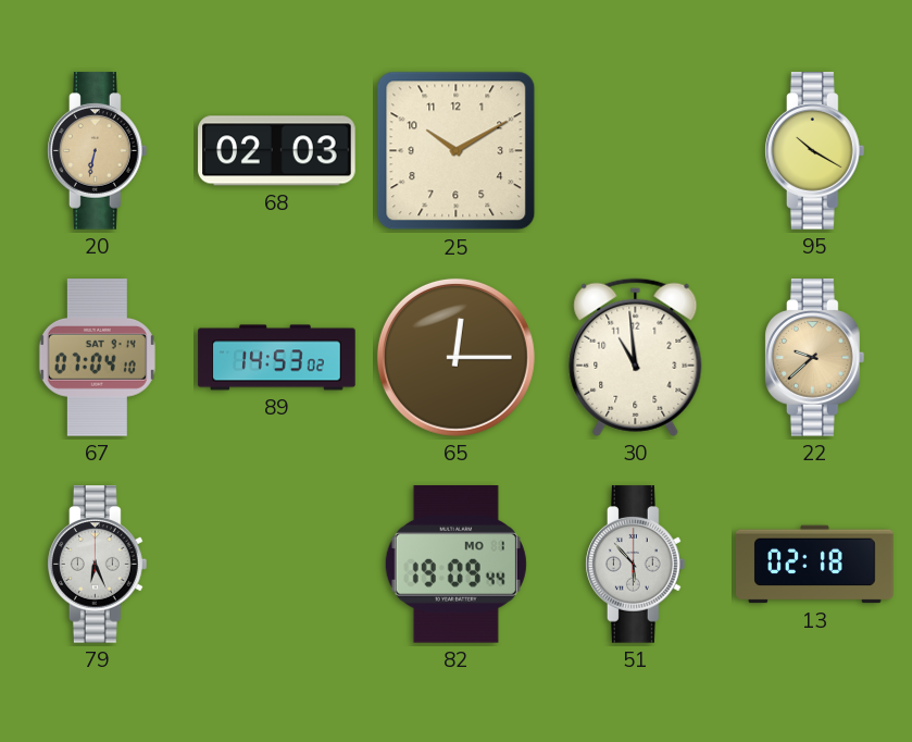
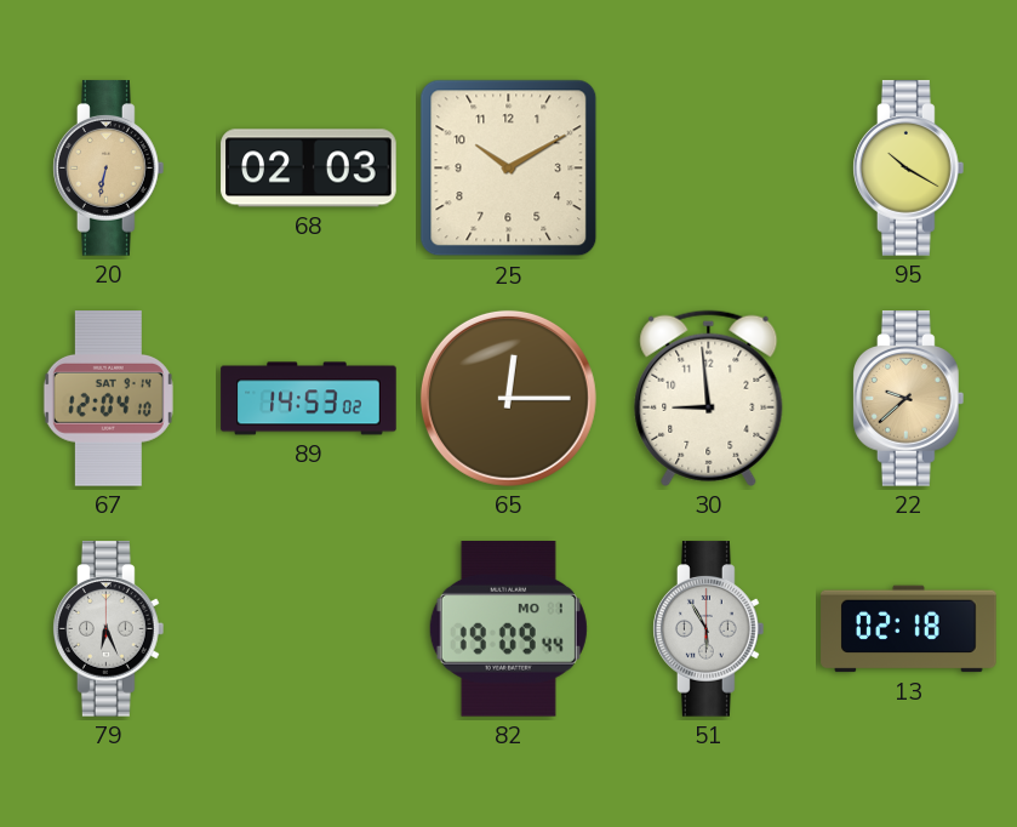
67: 07:04 -> 12:04
30: 10:59 -> 8:59
51: 5:53 -> 5:55
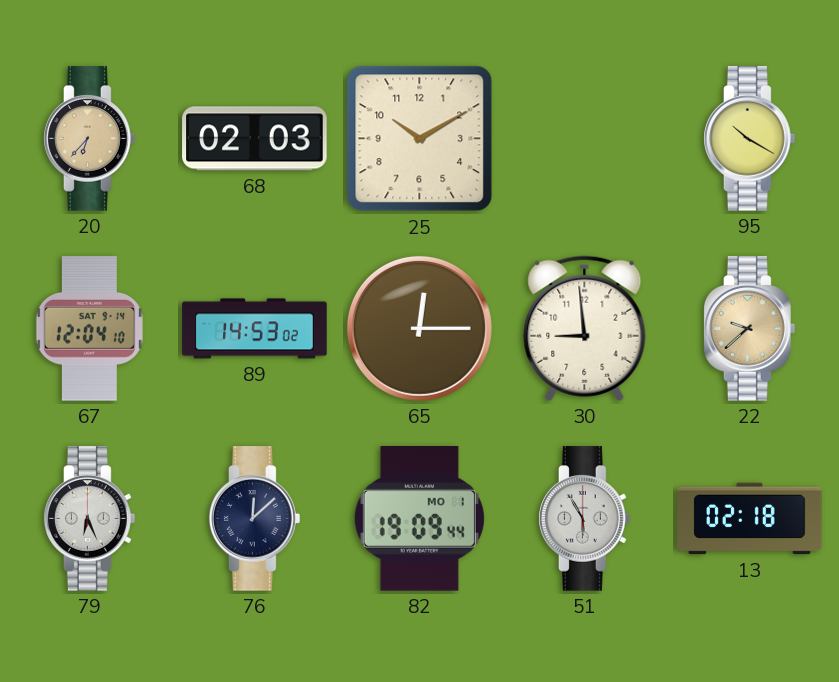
20: 6:32 -> 6:37
76: none -> 12:08
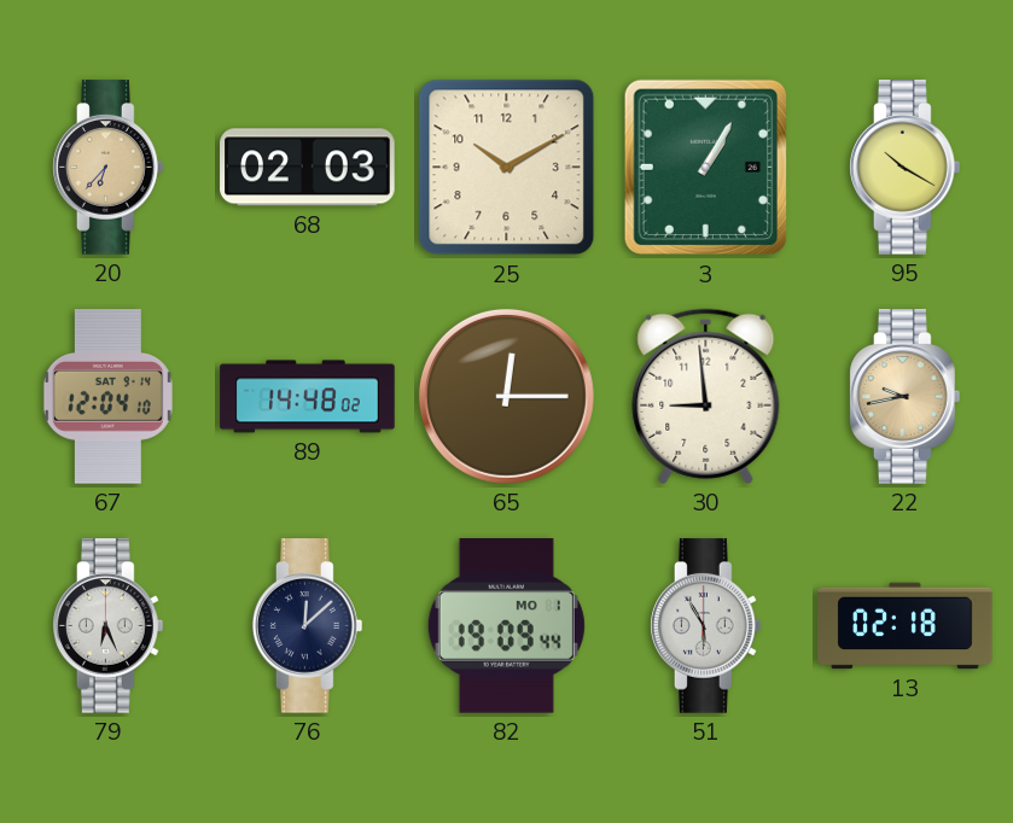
3: none -> 1:05
89: 14:53 -> 14:48
22: 9:38 -> 9:43
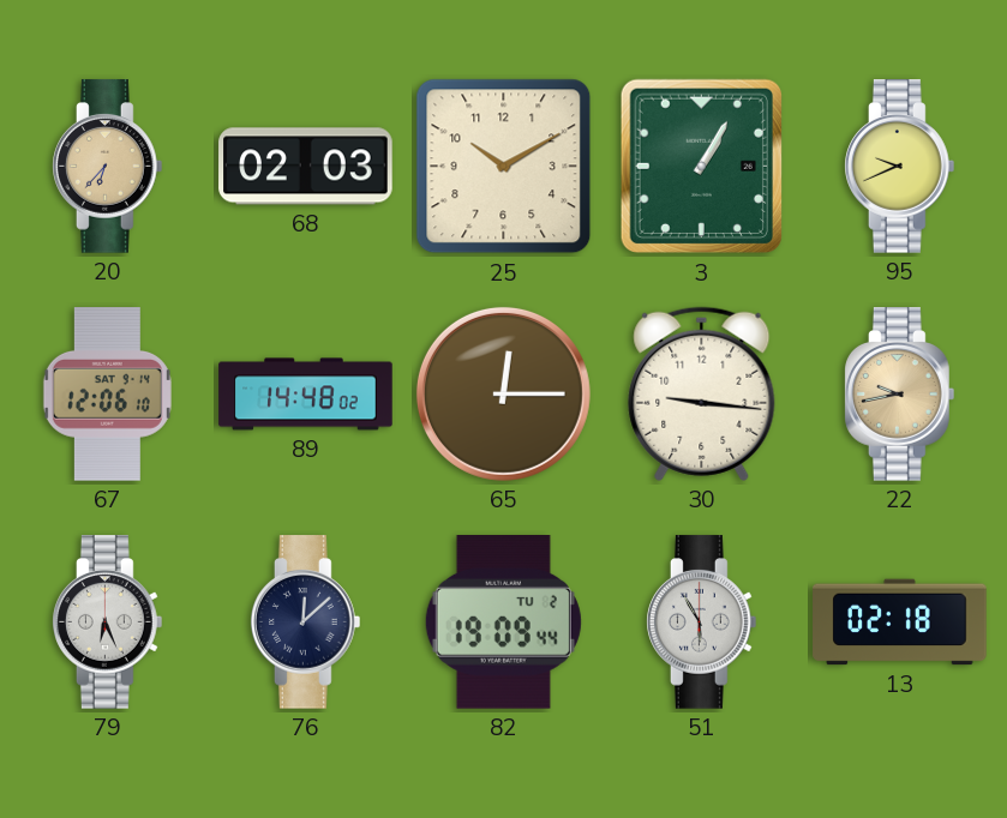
95: 10:20 -> 9:41
67: 12:04 -> 12:06
30: 8:59 -> 9:16
82 date: MO 1 -> TU 2
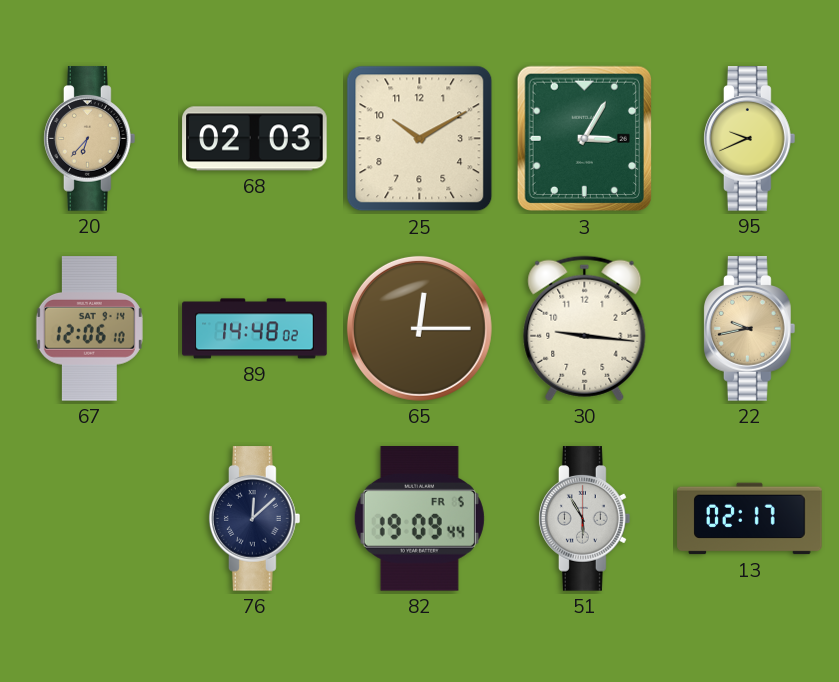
3: 1:05 -> 3:05
79: 6:26 -> none
82 date: TU 2 -> FR 5
13: 02:18 -> 02:17
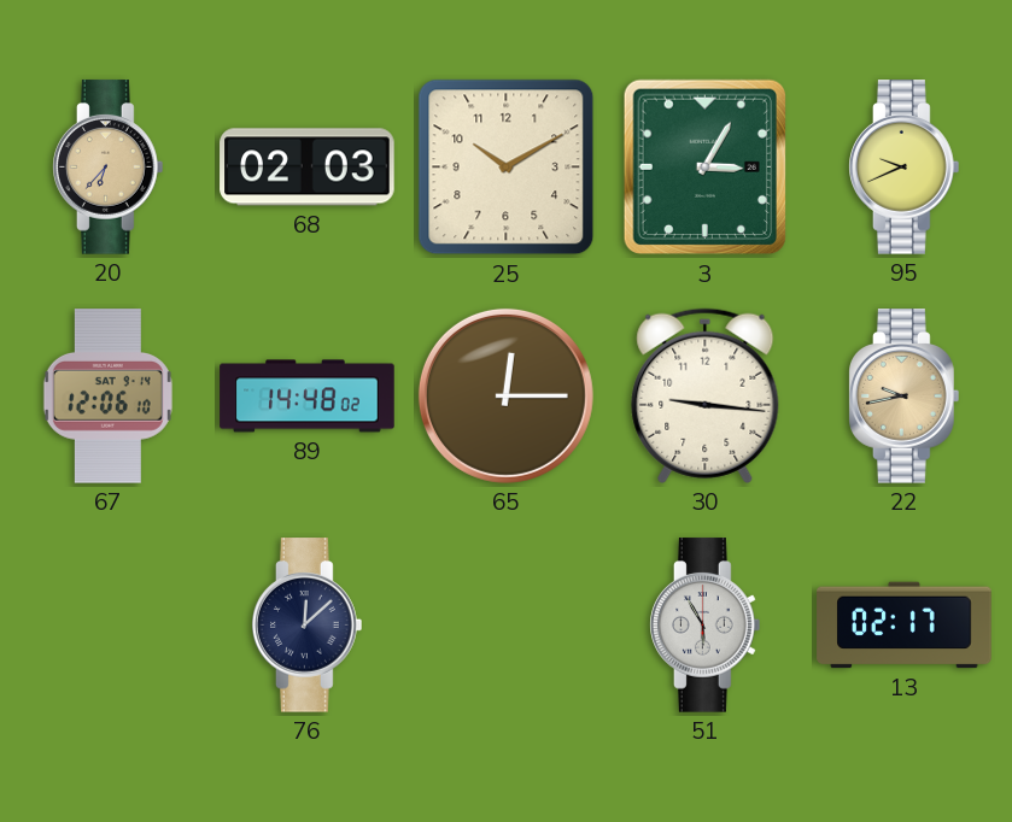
82: 19:09 -> none
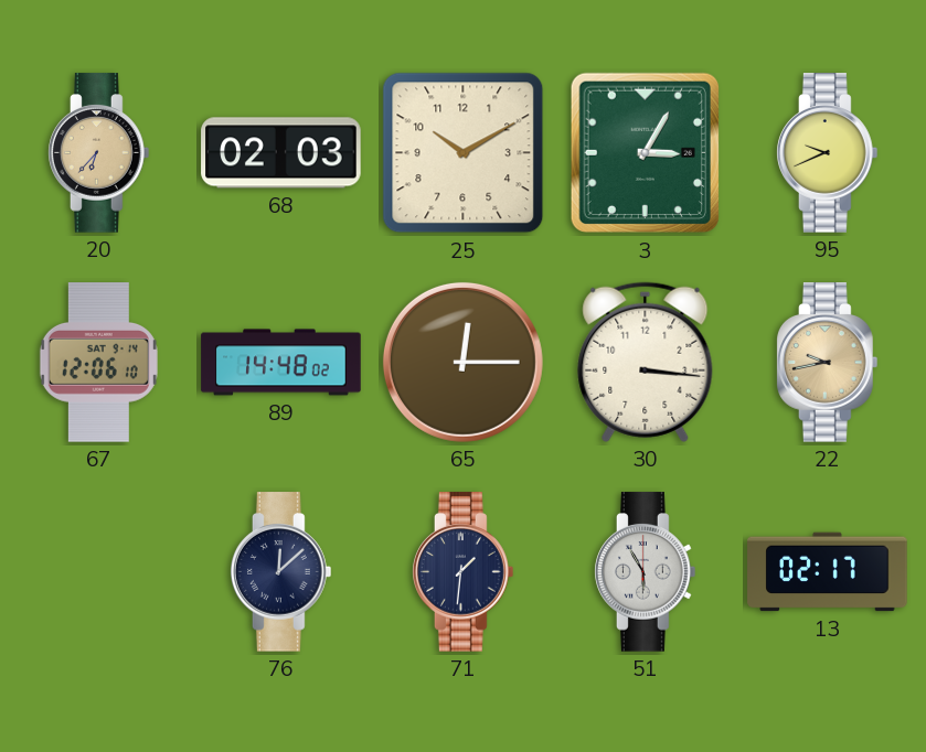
30: 9:16 -> 3:16
71: none -> 1:31
